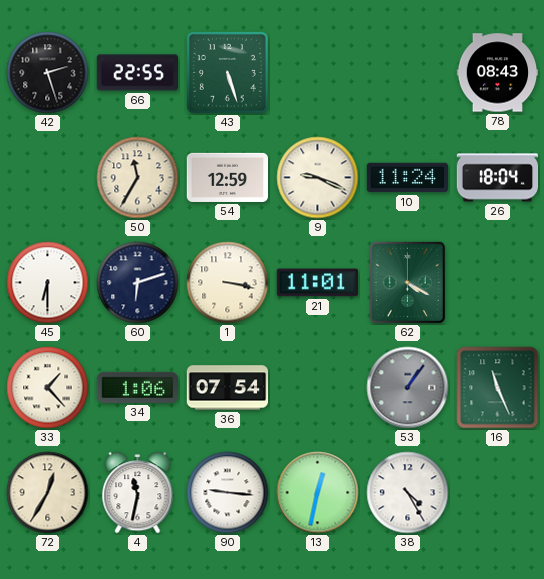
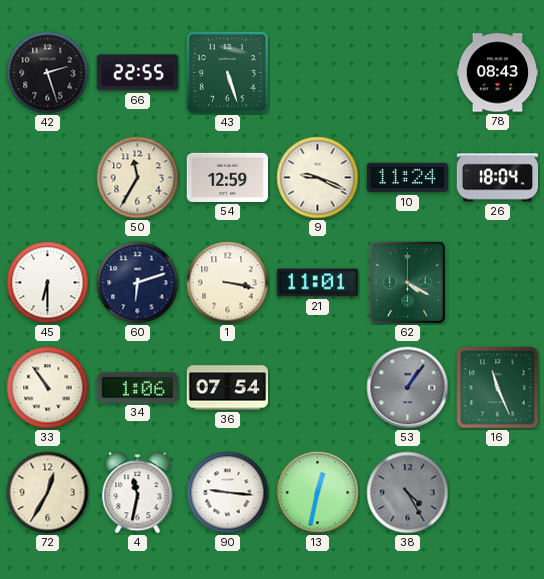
33: 1:23 -> 10:54
38 dial: white -> grey
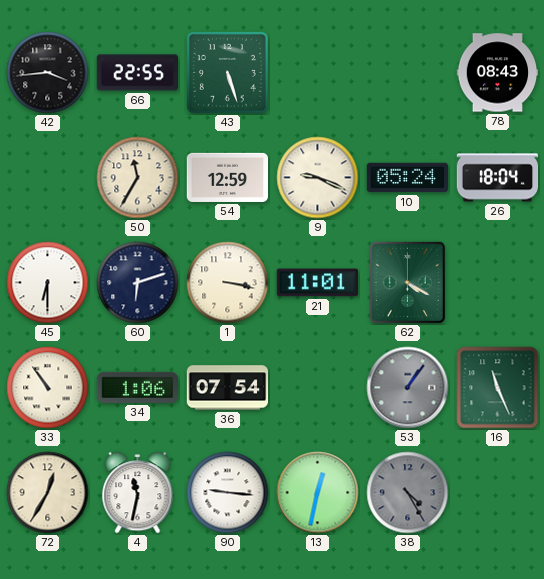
42: 2:27 -> 3:44
10: 11:24 -> 05:24
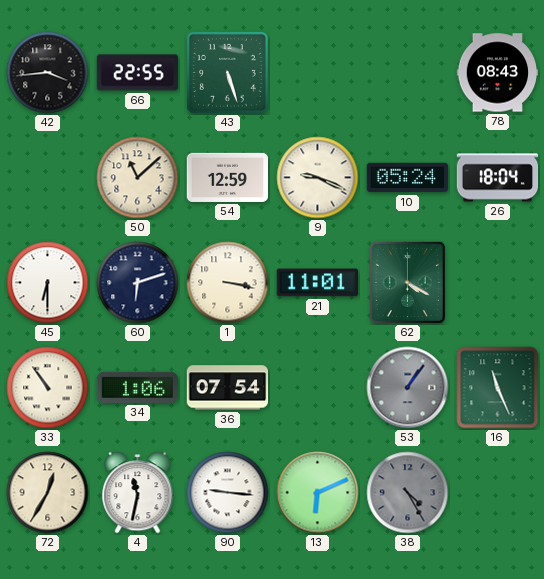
50: 11:35 -> 11:08
13: 12:32 -> 6:11
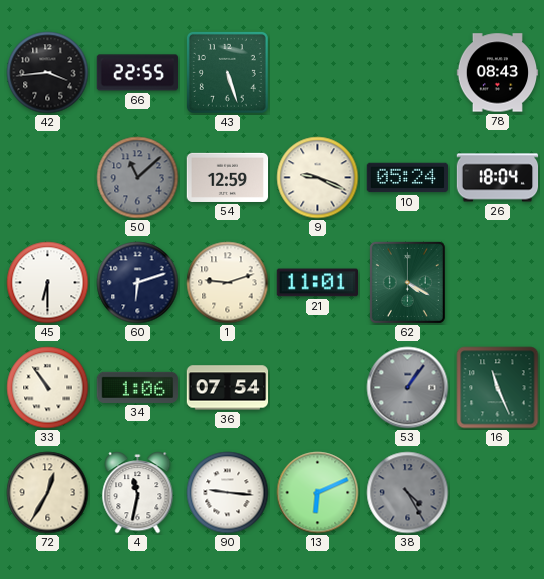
50 dial: cream -> grey
1: 3:17 -> 9:12
